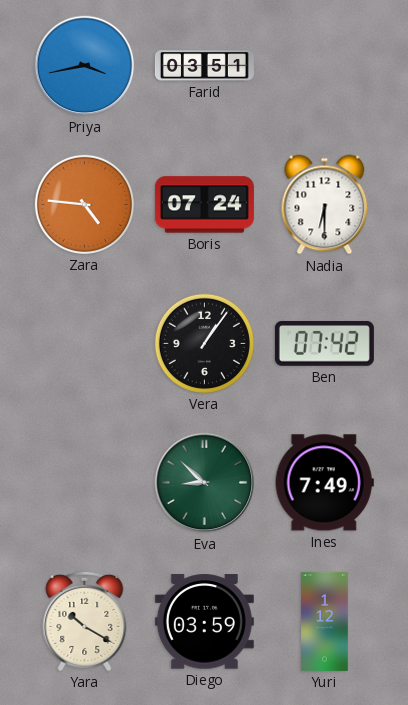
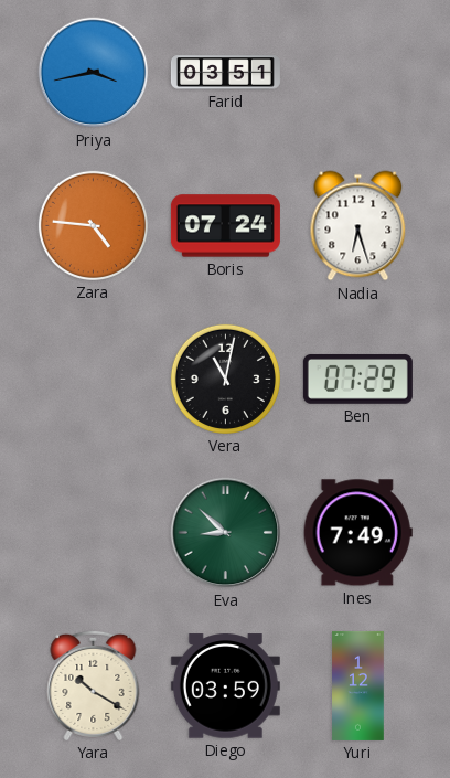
Nadia: 6:30 -> 6:27
Vera: 1:06 -> 11:02
Ben: 07:42 -> 07:29
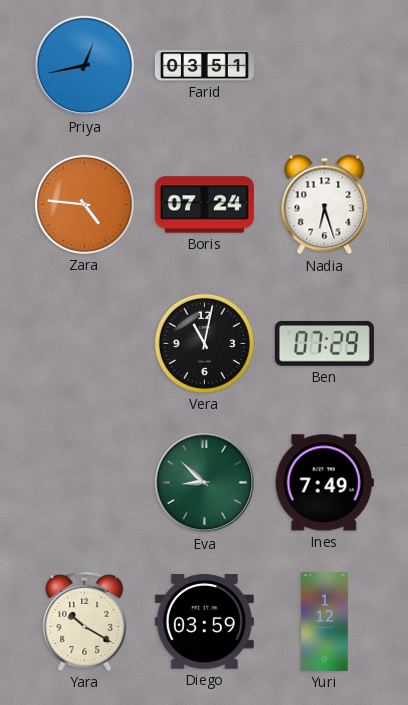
Priya: 3:43 -> 12:43
